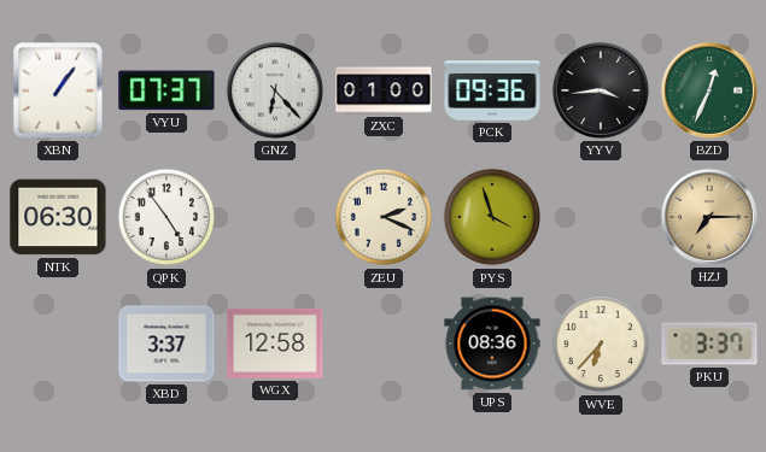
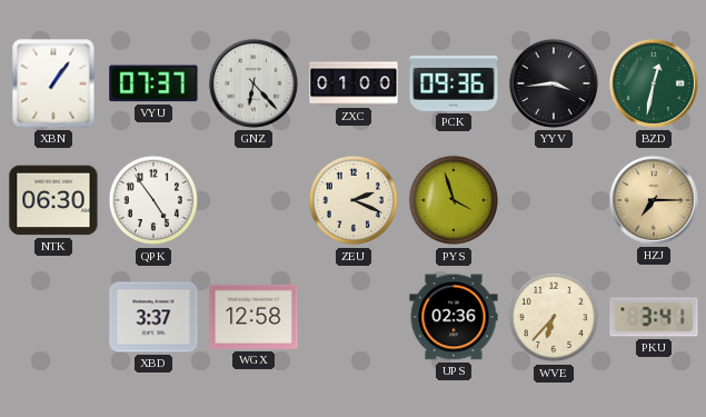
BZD: 12:34 -> 12:32
UPS: 08:36 -> 02:36
PKU: 3:37 -> 3:41
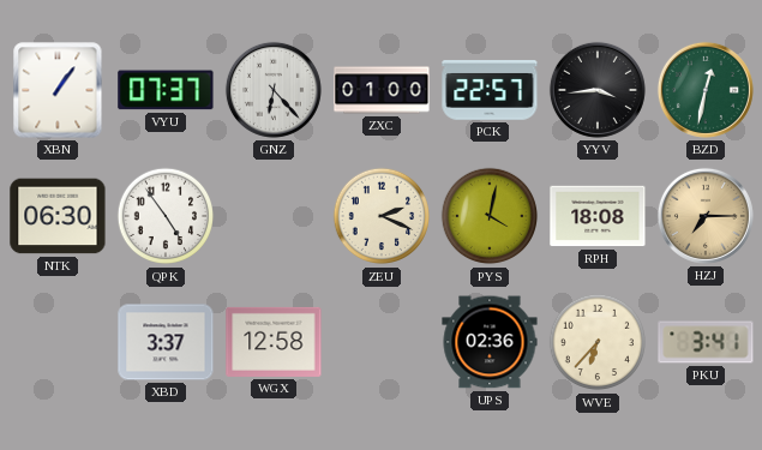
PCK: 09:36 -> 22:57
PYS: 3:57 -> 4:02
RPH: none -> 18:08
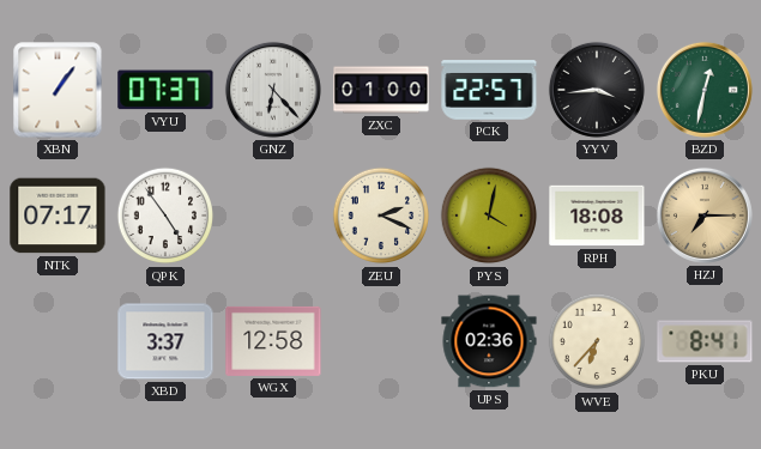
NTK: 06:30 -> 07:17
PKU: 3:41 -> 8:41
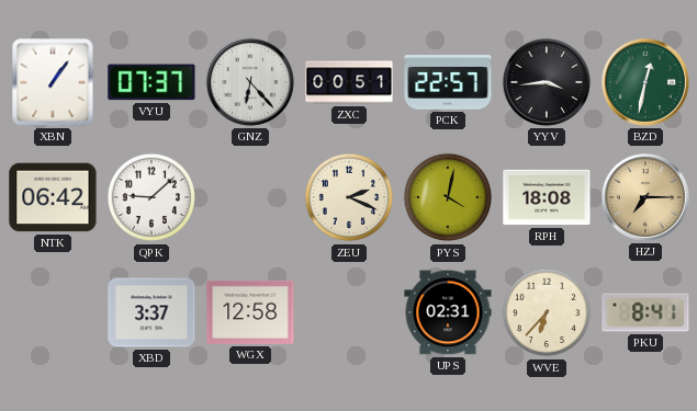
ZXC: 01:00 -> 00:51
NTK: 07:17 -> 06:42
QPK: 4:54 -> 9:08
UPS: 02:36 -> 02:31
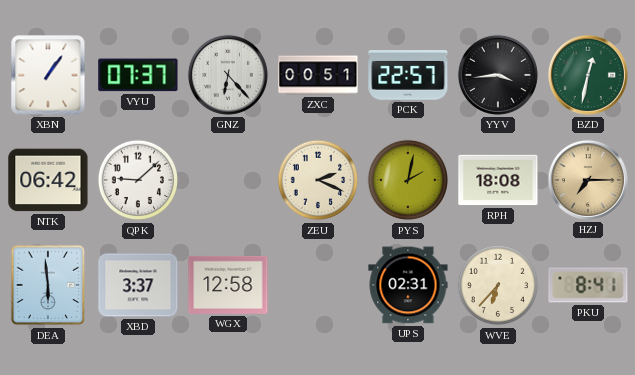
PYS: 4:02 -> 2:02
DEA: none -> 5:59
